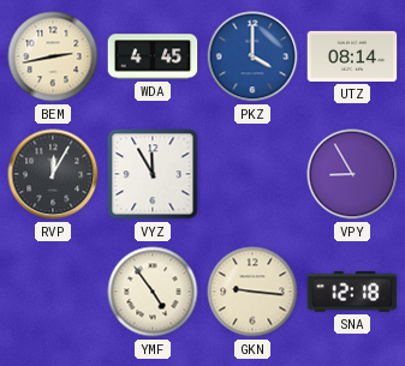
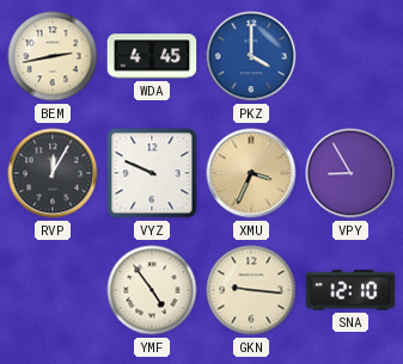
UTZ: 08:14 -> none
VYZ: 11:55 -> 9:49
XMU: none -> 3:34
SNA: 12:18 -> 12:10
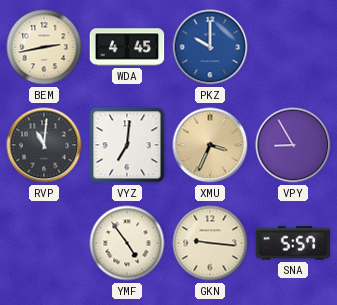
PKZ: 4:00 -> 10:00
RVP: 12:05 -> 11:01
VYZ: 9:49 -> 7:01
SNA: 12:10 -> 5:57
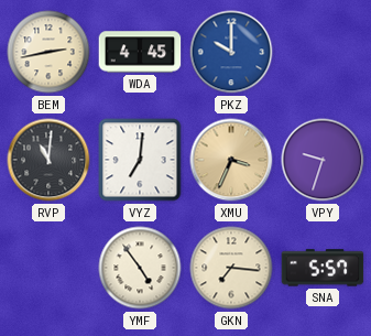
VPY: 8:55 -> 9:33
GKN: 9:16 -> 7:16
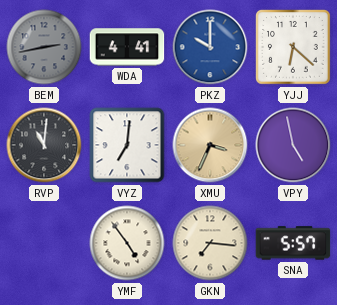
BEM dial: cream -> grey
WDA: 4:45 -> 4:41
YJJ: none -> 6:22
VPY: 9:33 -> 4:58
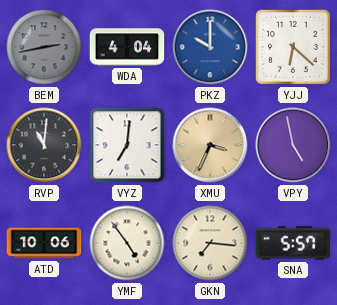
WDA: 4:41 -> 4:04
ATD: none -> 10:06
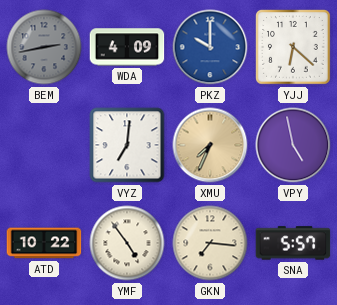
WDA: 4:04 -> 4:09
RVP: 11:01 -> none
XMU: 3:34 -> 7:34
ATD: 10:06 -> 10:22
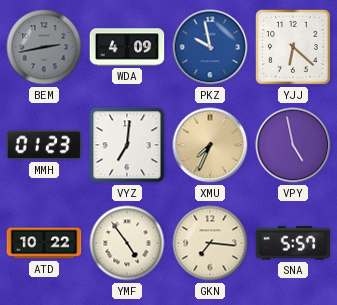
PKZ: 10:00 -> 9:58
MMH: none -> 01:23
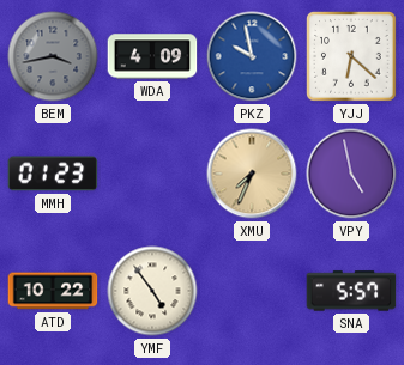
BEM: 2:43 -> 3:43
VYZ: 7:01 -> none
GKN: 7:16 -> none
